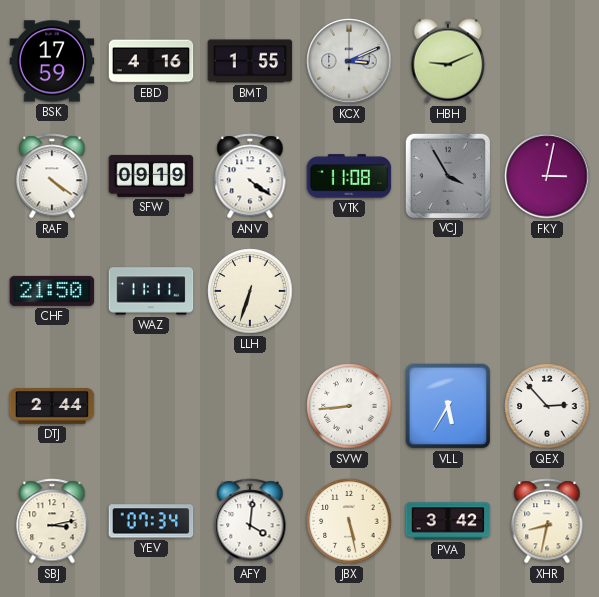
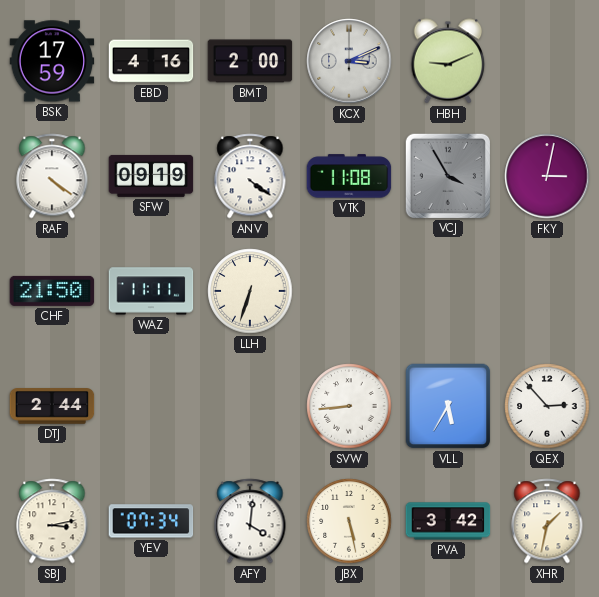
BMT: 1:55 -> 2:00
XHR: 8:32 -> 1:32
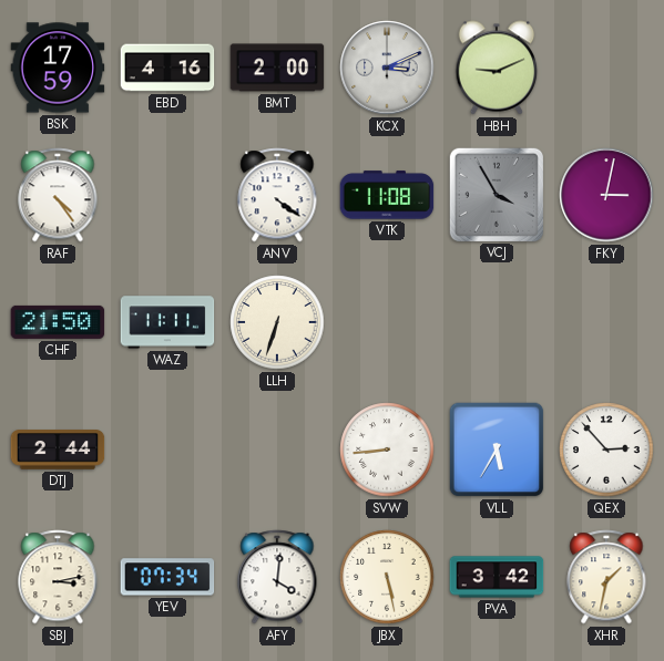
RAF: 4:21 -> 4:24
SFW: 09:19 -> none
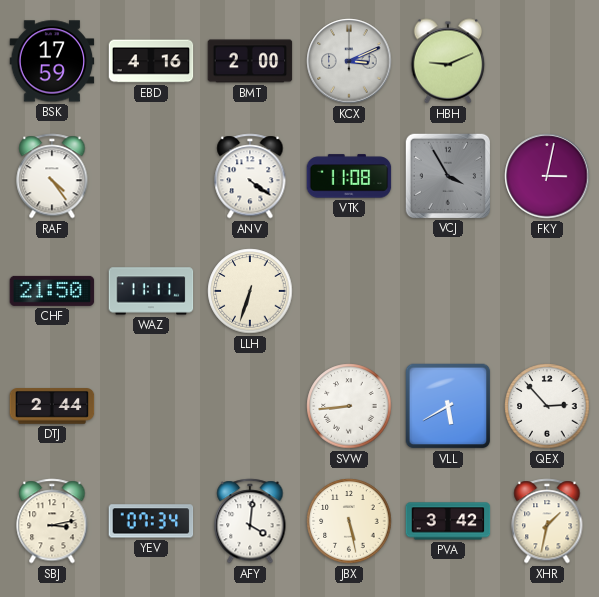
VLL: 5:35 -> 5:40
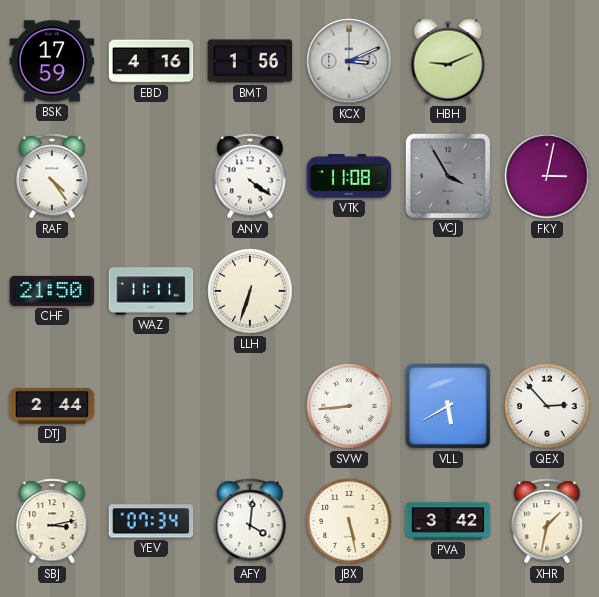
BMT: 2:00 -> 1:56
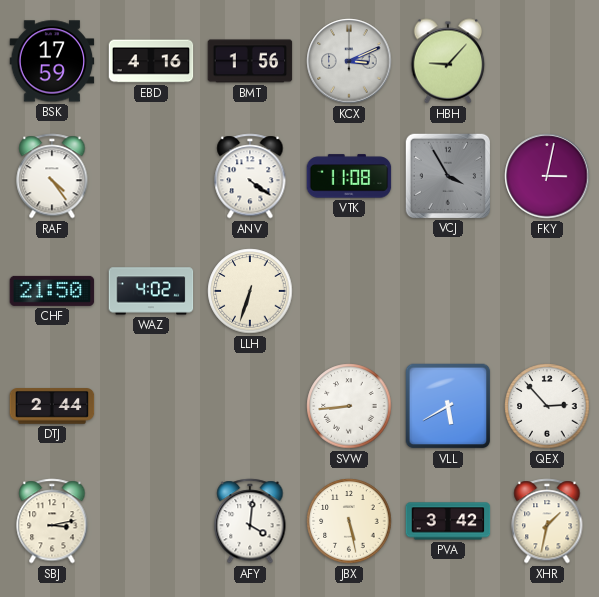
HBH: 9:11 -> 9:07
WAZ: 11:11 -> 4:02
YEV: 07:34 -> none
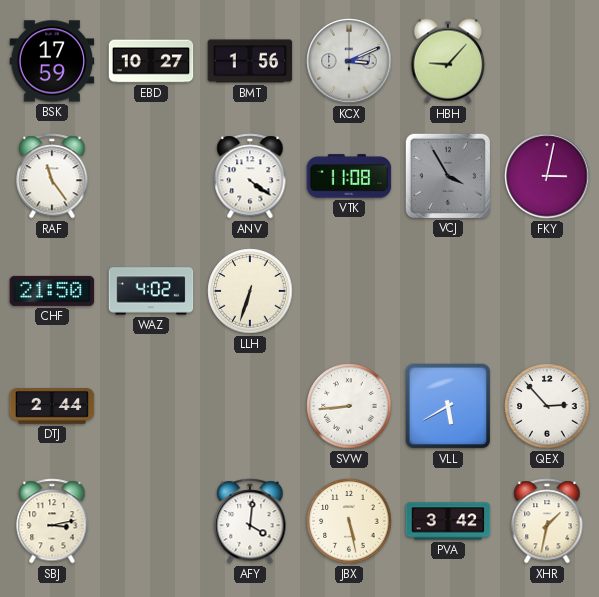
EBD: 4:16 -> 10:27
RAF: 4:24 -> 11:24
